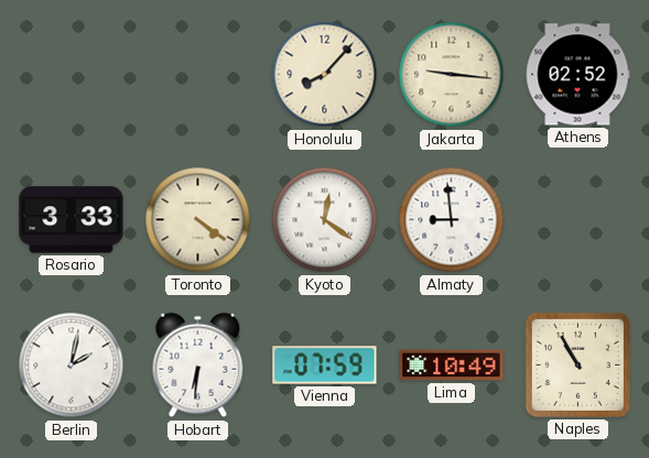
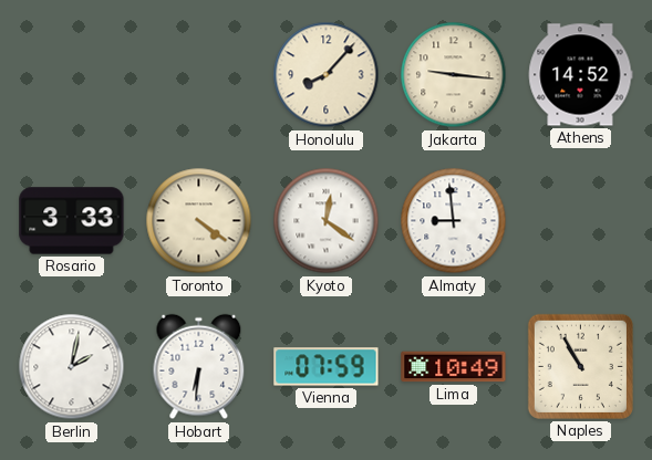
Athens: 02:52 -> 14:52
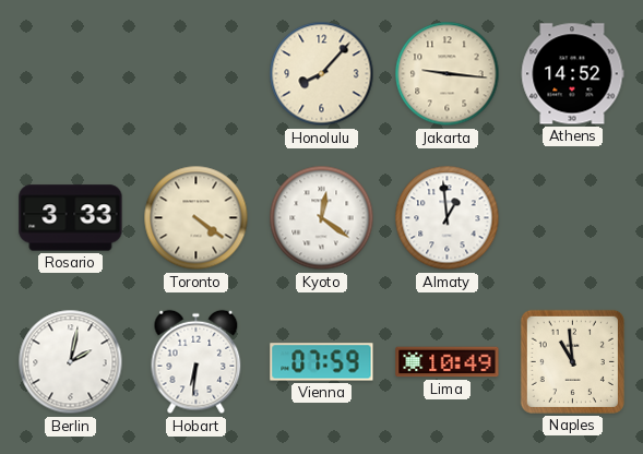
Almaty: 8:59 -> 12:59
Naples: 10:55 -> 10:59
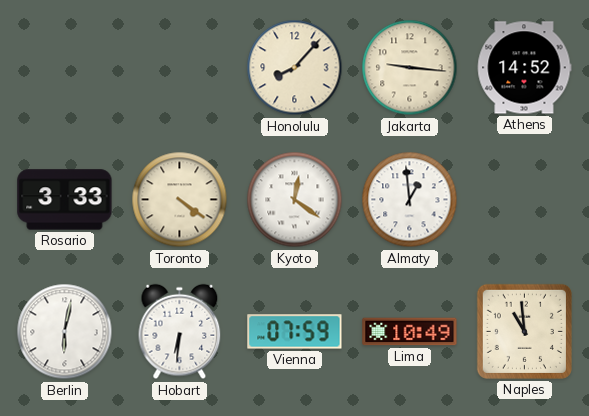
Berlin: 2:02 -> 6:02
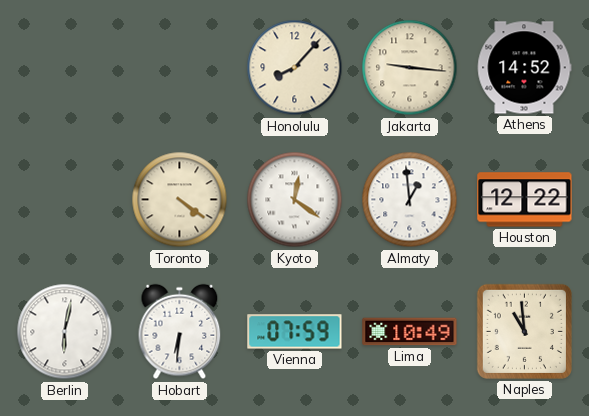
Rosario: 3:33 -> none
Houston: none -> 12:22
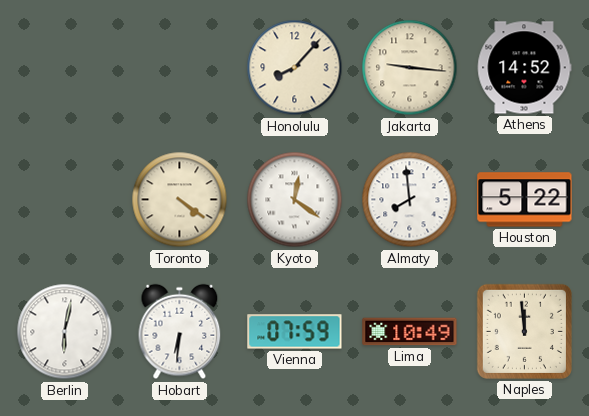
Almaty: 12:59 -> 7:59
Houston: 12:22 -> 5:22
Naples: 10:59 -> 11:59
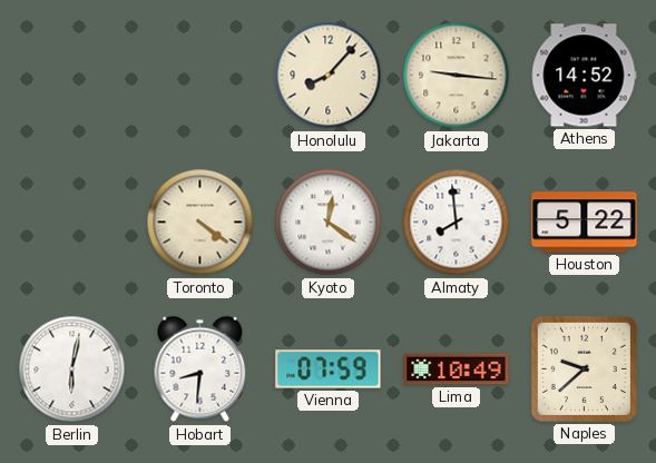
Hobart: 6:31 -> 8:31
Naples: 11:59 -> 9:38
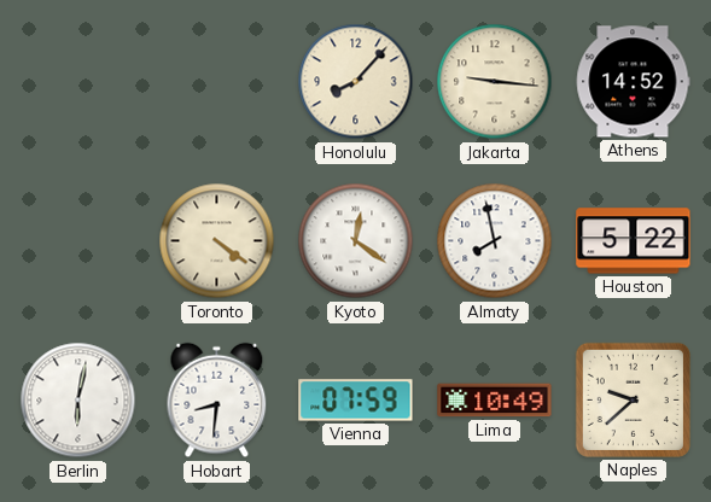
Almaty: 7:59 -> 7:58
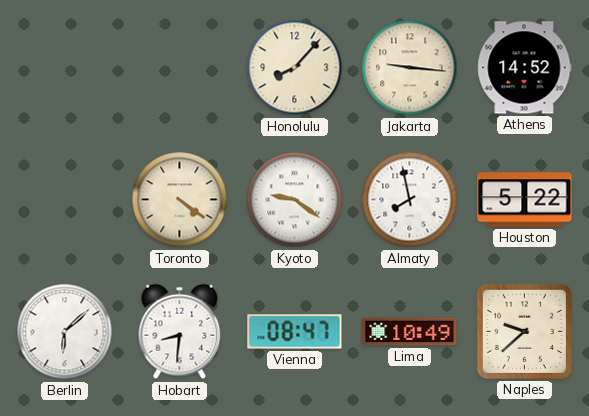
Kyoto: 12:21 -> 9:21
Berlin: 6:02 -> 6:08
Vienna: 07:59 -> 08:47
